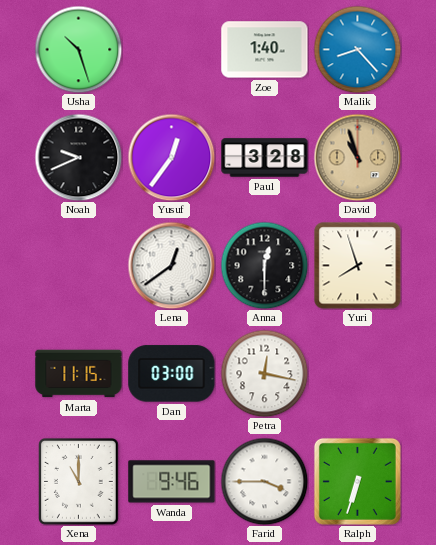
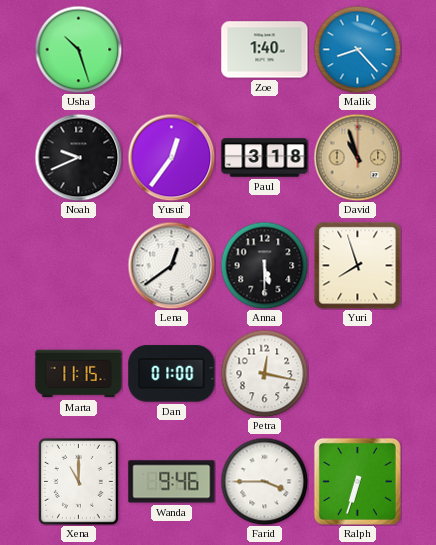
Paul: 3:28 -> 3:18
Anna: 12:30 -> 5:30
Dan: 03:00 -> 01:00
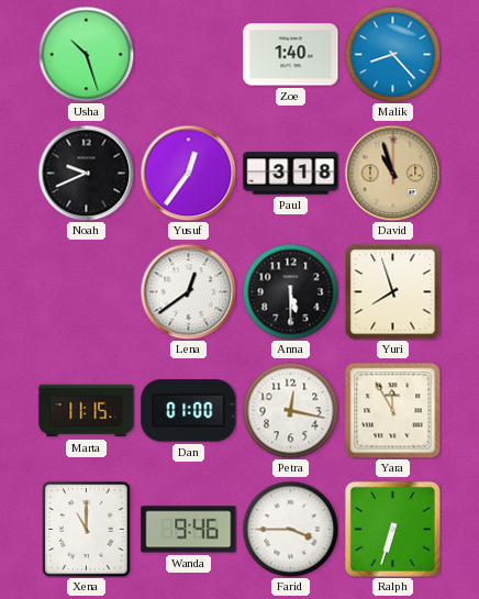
Yara: none -> 11:55
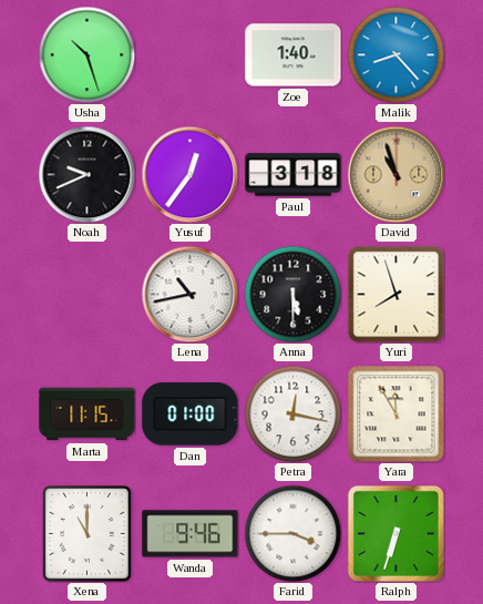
Lena: 12:39 -> 10:43
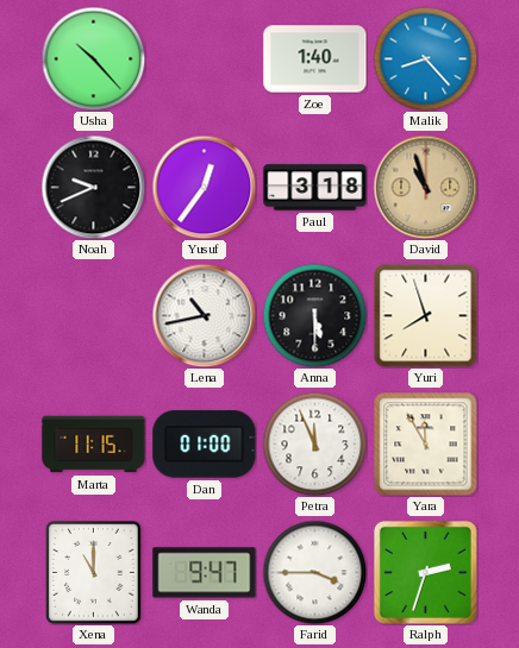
Usha: 10:27 -> 10:23
Petra: 12:17 -> 11:56
Wanda: 9:46 -> 9:47
Ralph: 6:33 -> 2:33
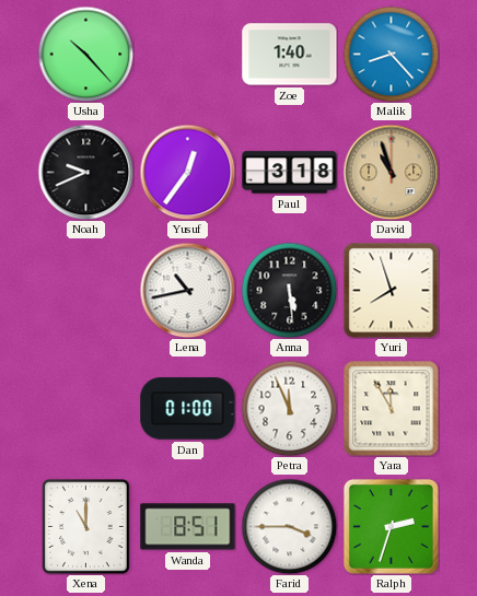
Anna: 5:30 -> 5:29
Marta: 11:15 -> none
Wanda: 9:47 -> 8:51
